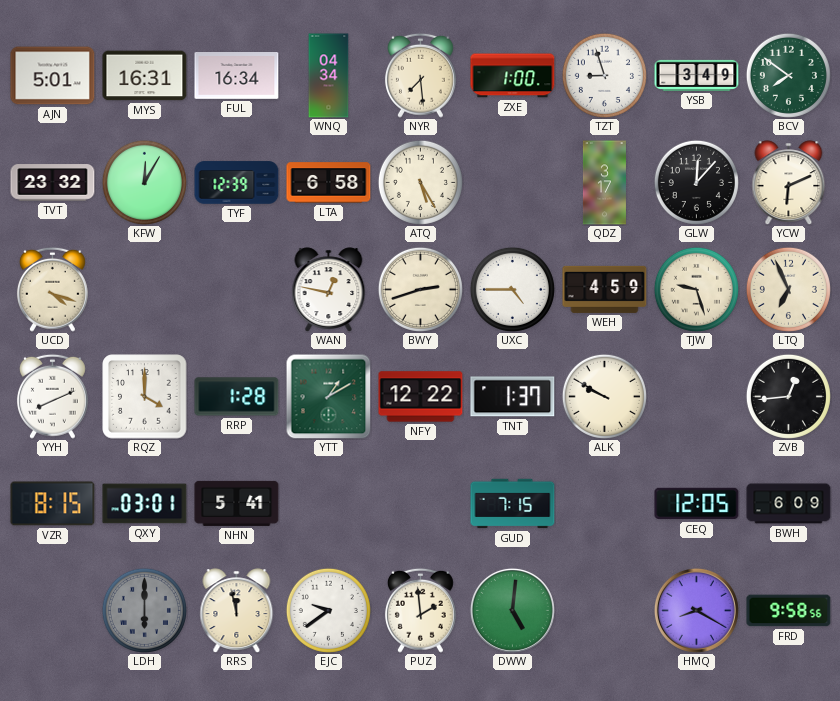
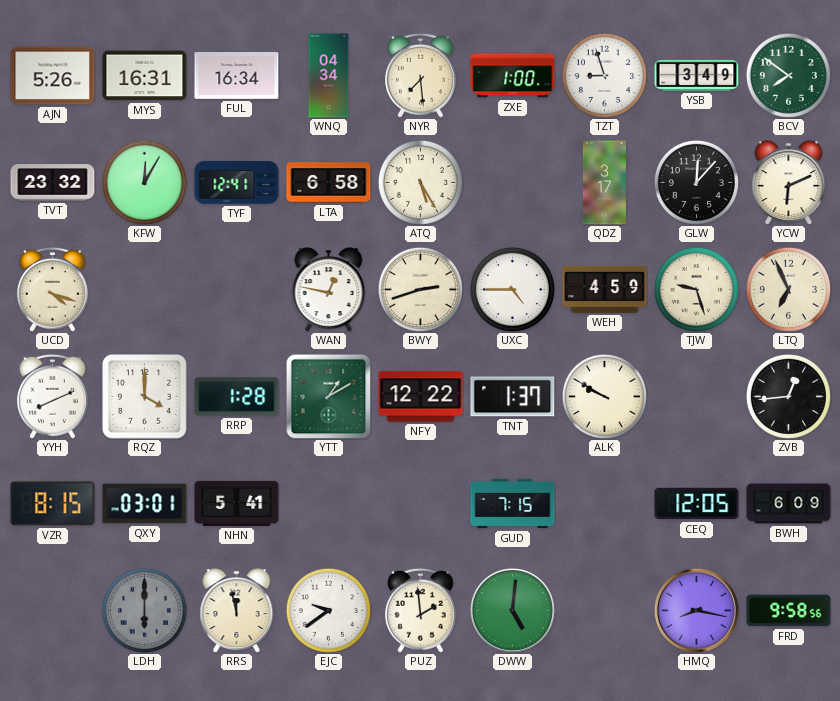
AJN: 5:01 -> 5:26
TYF: 12:39 -> 12:41
HMQ: 8:20 -> 8:17
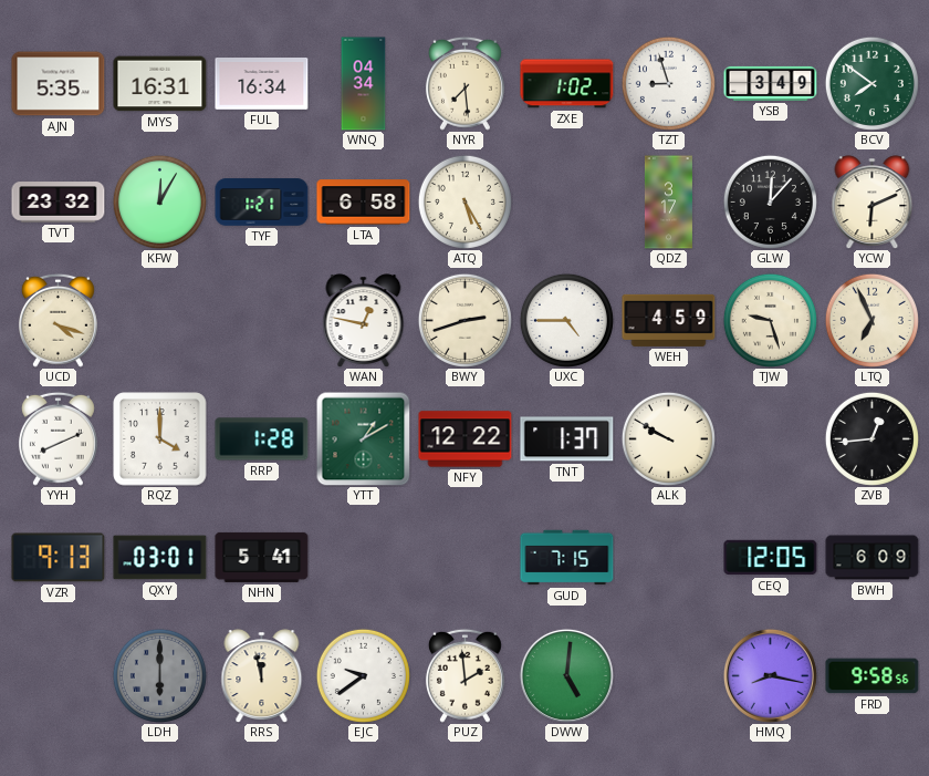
AJN: 5:26 -> 5:35
ZXE: 1:00 -> 1:02
TYF: 12:41 -> 1:21
VZR: 8:15 -> 9:13
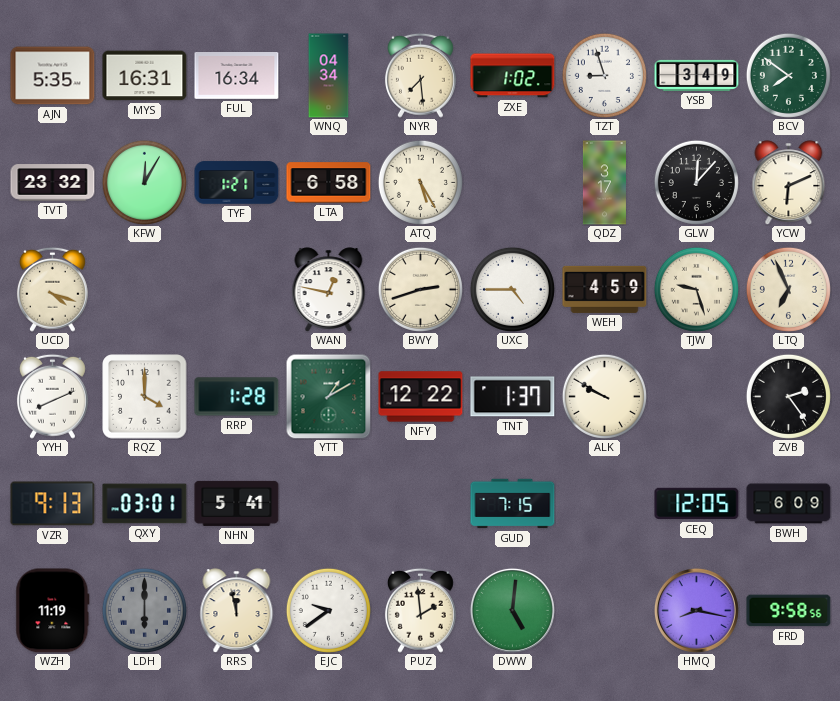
ZVB: 12:44 -> 2:24
WZH: none -> 11:19
